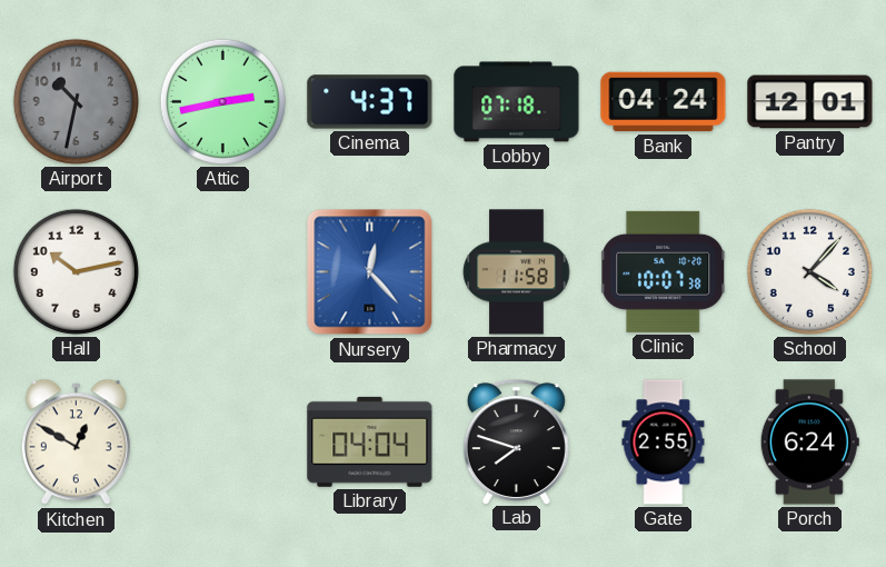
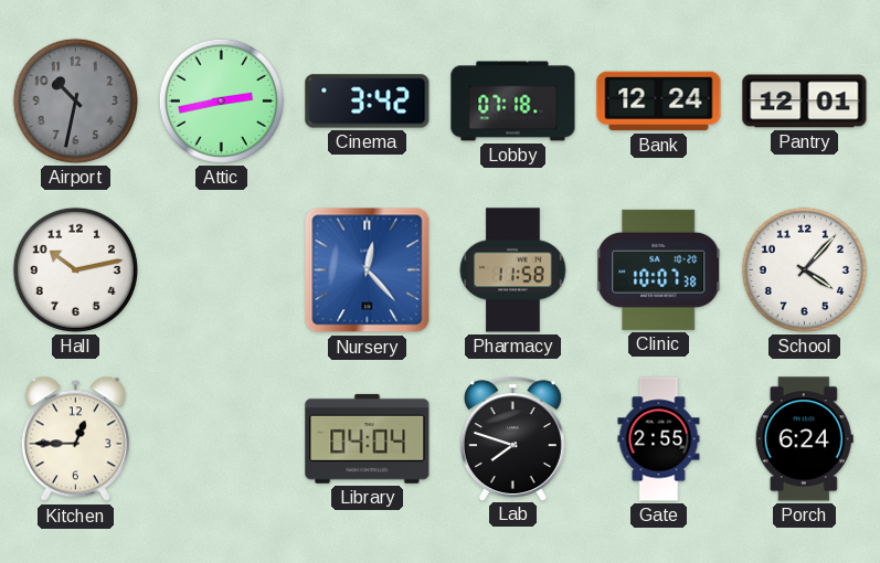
Cinema: 4:37 -> 3:42
Bank: 04:24 -> 12:24
Kitchen: 12:50 -> 12:45
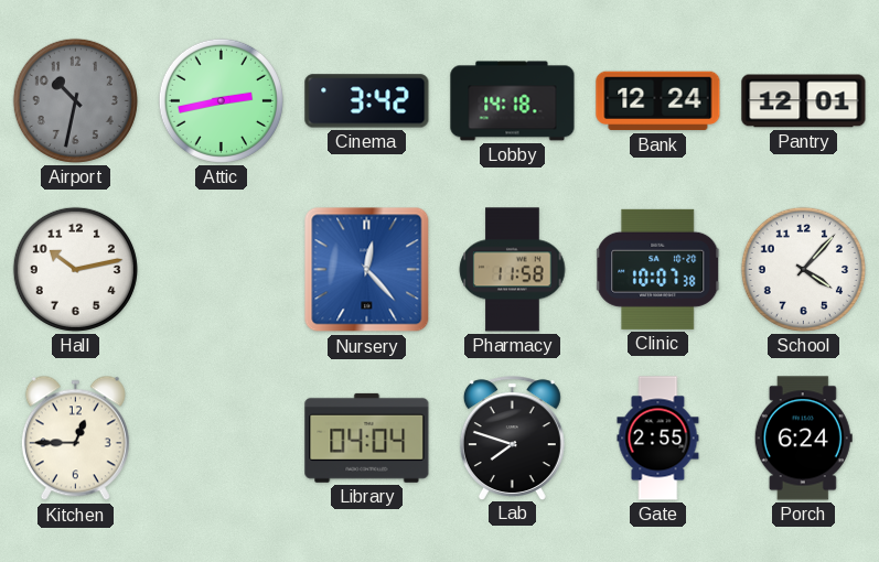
Lobby: 07:18 -> 14:18
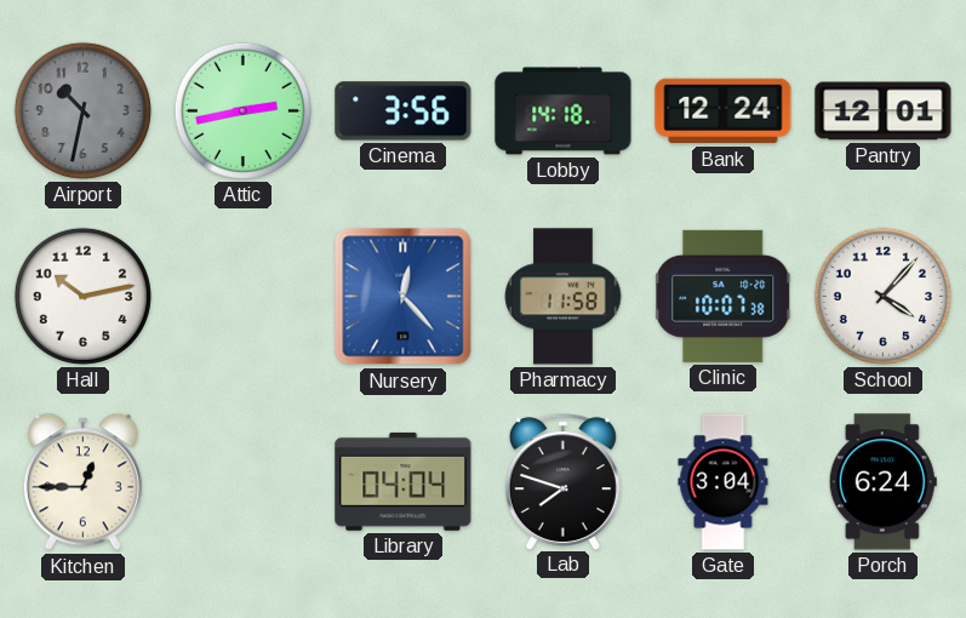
Cinema: 3:42 -> 3:56
Gate: 2:55 -> 3:04
